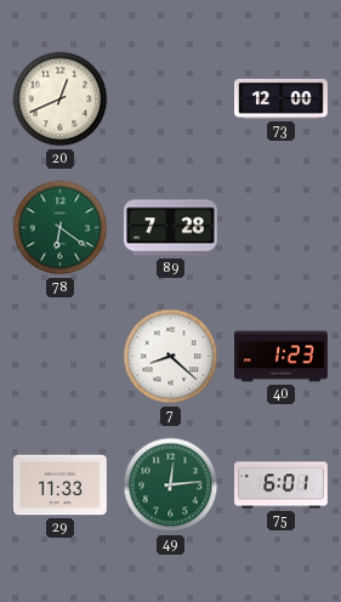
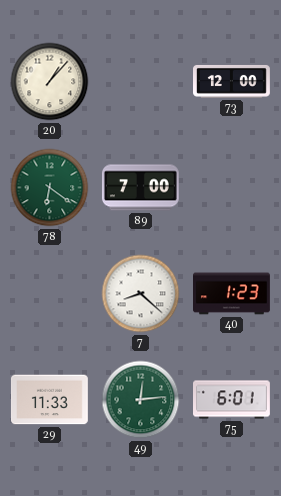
20: 12:41 -> 1:07
89: 7:28 -> 7:00
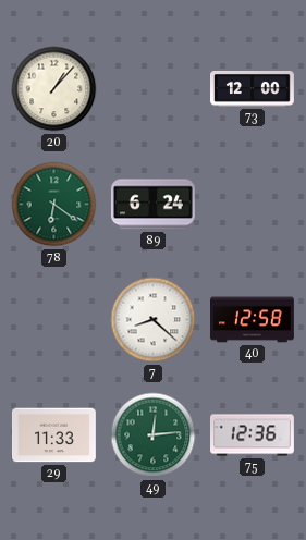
89: 7:00 -> 6:24
40: 1:23 -> 12:58
75: 6:01 -> 12:36
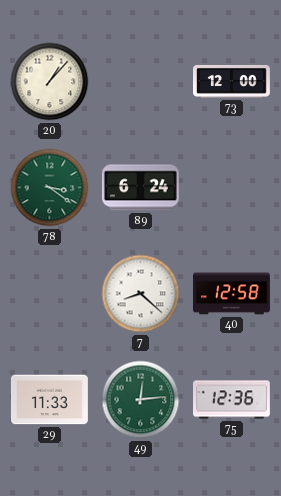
78: 6:21 -> 3:21
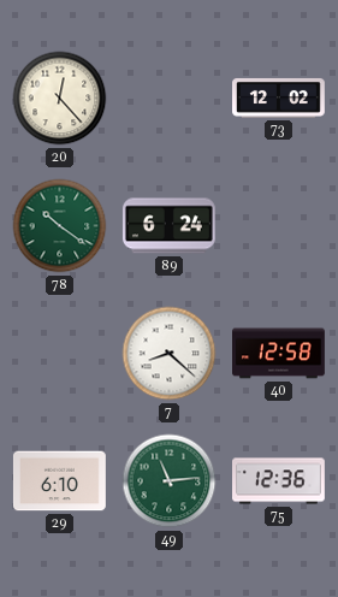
20: 1:07 -> 12:23
73: 12:00 -> 12:02
78: 3:21 -> 10:21
29: 11:33 -> 6:10
49: 12:14 -> 11:14
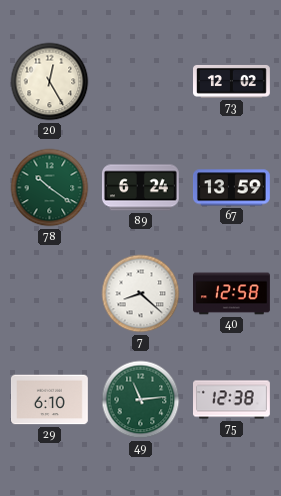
20: 12:23 -> 12:25
67: none -> 13:59
75: 12:36 -> 12:38
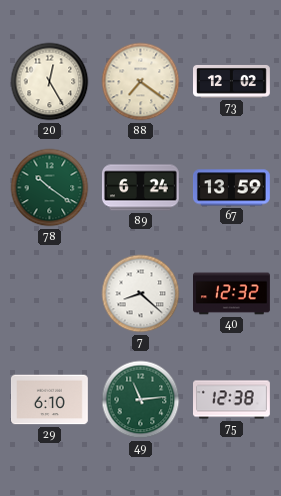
88: none -> 7:21
40: 12:58 -> 12:32
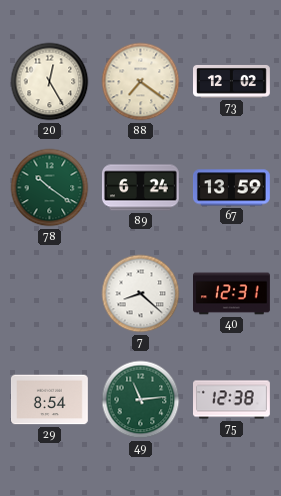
40: 12:32 -> 12:31
29: 6:10 -> 8:54
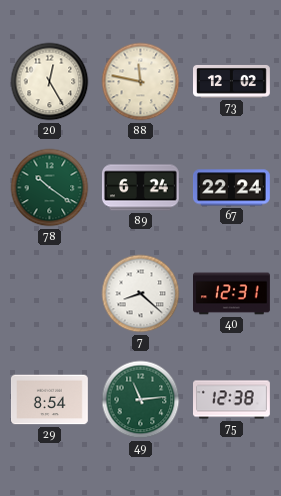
88: 7:21 -> 11:47
67: 13:59 -> 22:24
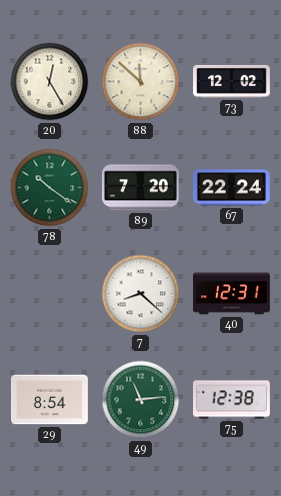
88: 11:47 -> 11:52
89: 6:24 -> 7:20
